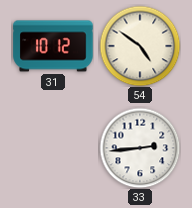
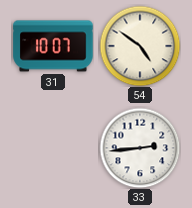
31: 10:12 -> 10:07
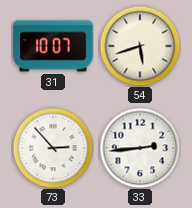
54: 4:51 -> 5:42
73: none -> 2:53
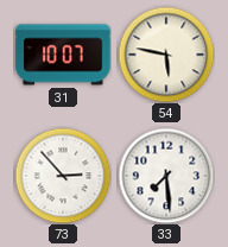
54: 5:42 -> 5:47
33: 2:44 -> 7:29
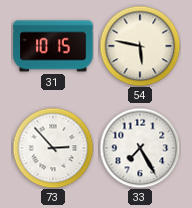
31: 10:07 -> 10:15
33: 7:29 -> 7:25
